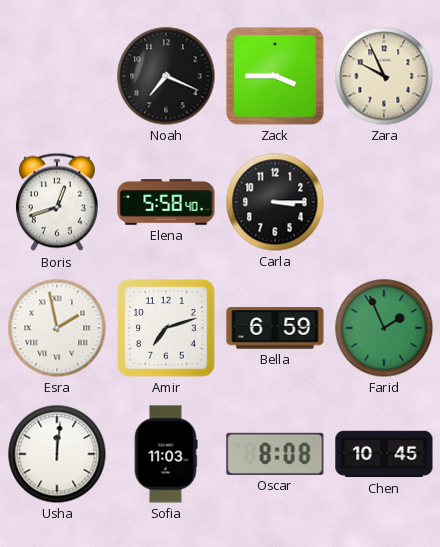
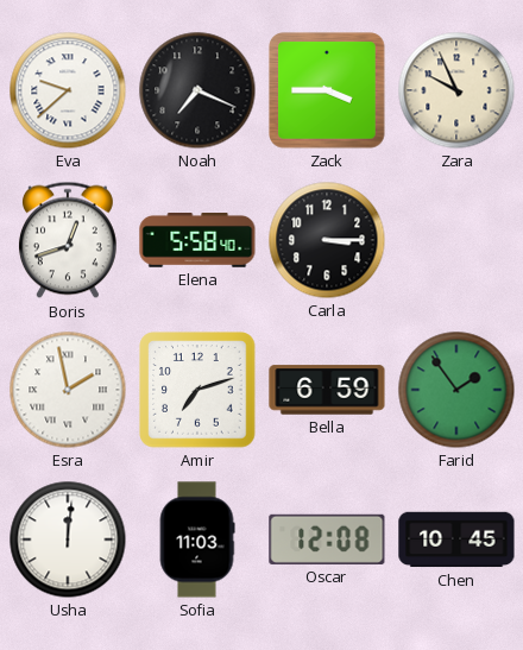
Eva: none -> 9:38
Farid: 1:56 -> 1:54
Oscar: 8:08 -> 12:08
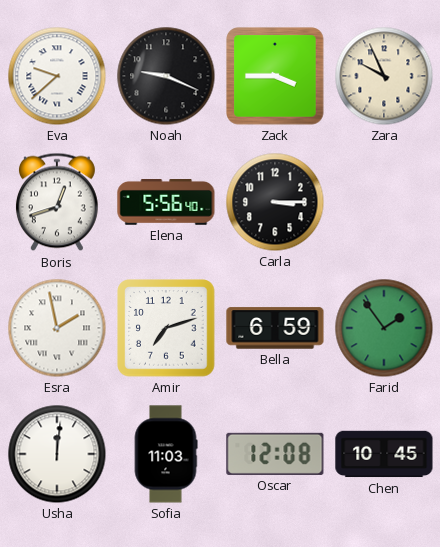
Noah: 7:19 -> 9:19
Elena: 5:58 -> 5:56
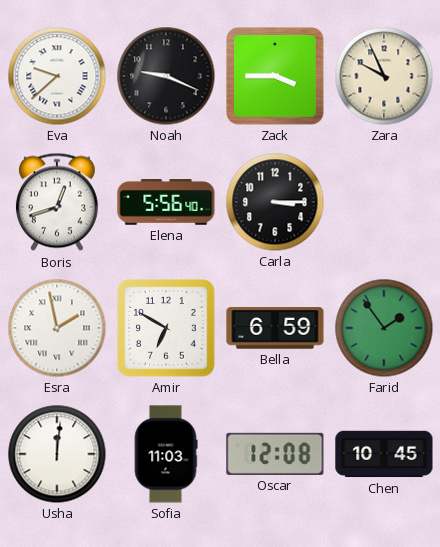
Amir: 7:12 -> 6:50
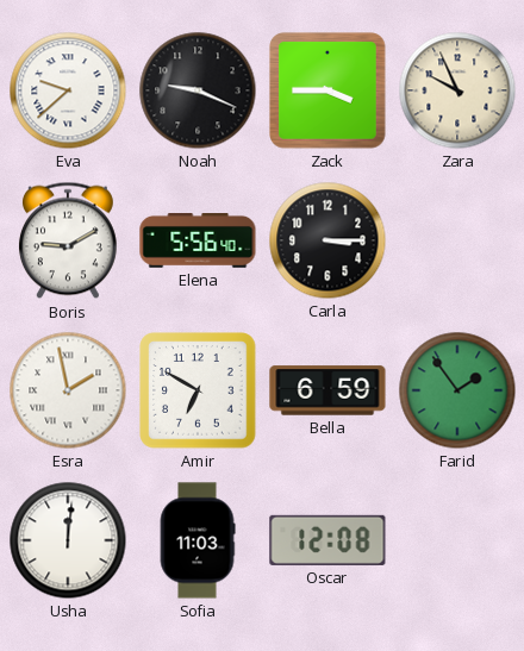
Boris: 12:42 -> 9:10
Chen: 10:45 -> none
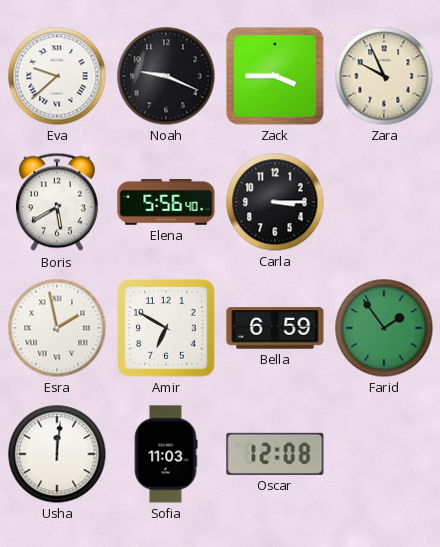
Boris: 9:10 -> 5:40
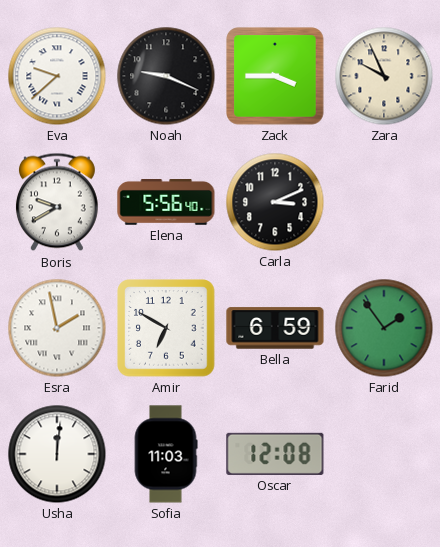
Boris: 5:40 -> 9:40
Carla: 3:15 -> 3:11
